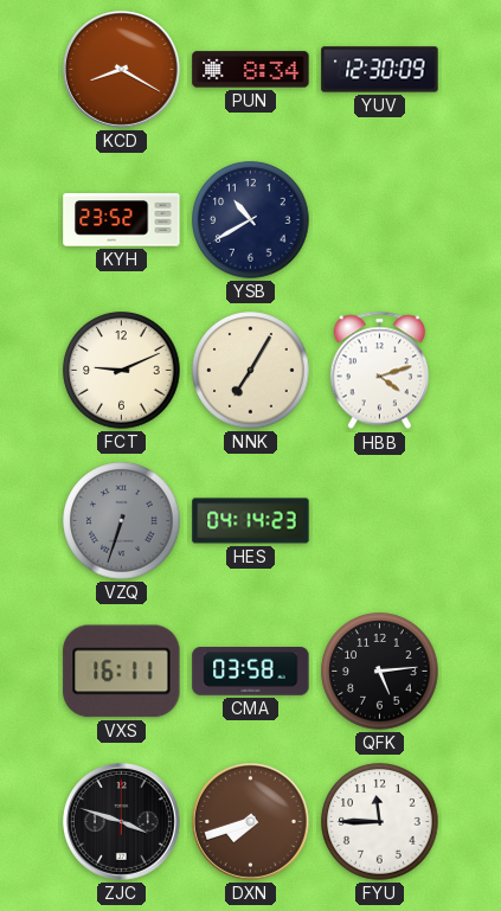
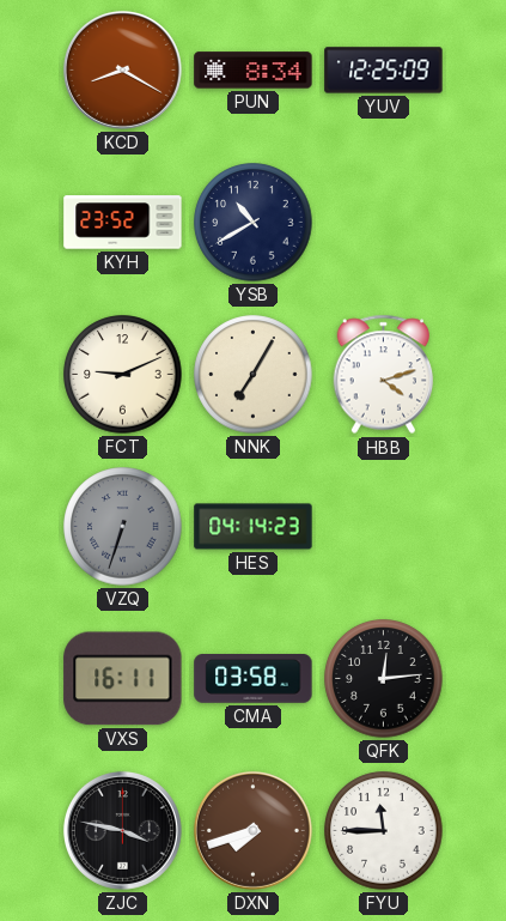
YUV: 12:30 -> 12:25
QFK: 5:14 -> 12:14
ZJC: 3:48 -> 3:47
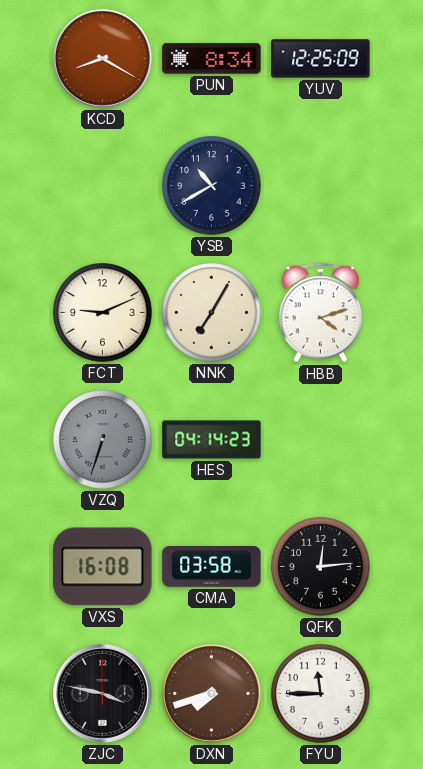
KYH: 23:52 -> none
VXS: 16:11 -> 16:08
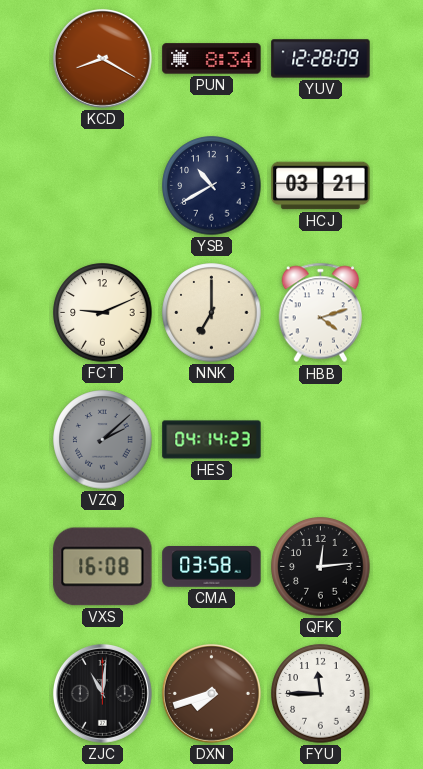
YUV: 12:25 -> 12:28
HCJ: none -> 03:21
NNK: 7:05 -> 7:00
VZQ: 6:33 -> 2:08
ZJC: 3:47 -> 11:01
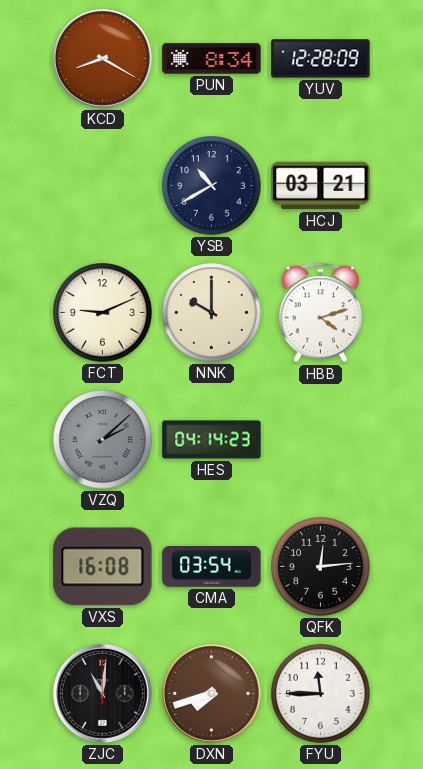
NNK: 7:00 -> 10:00
CMA: 03:58 -> 03:54
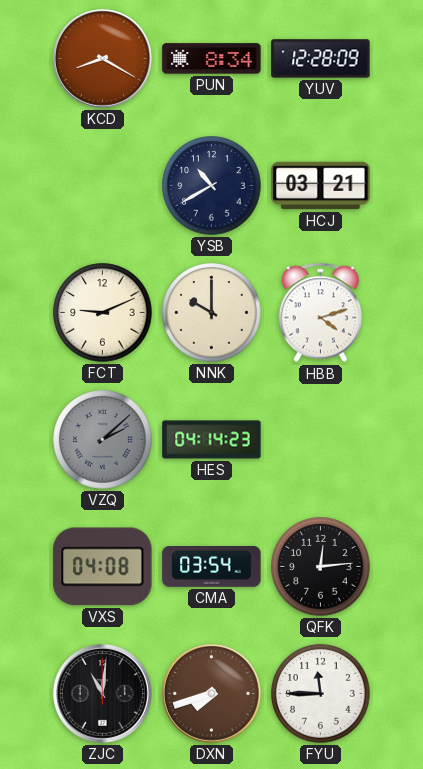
VXS: 16:08 -> 04:08
